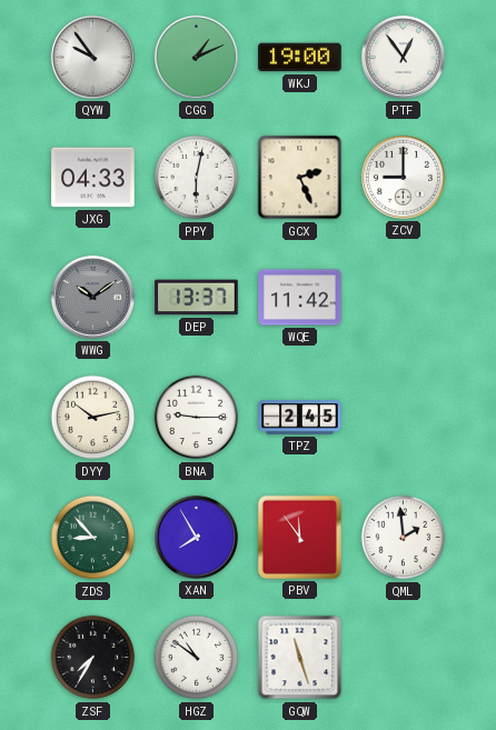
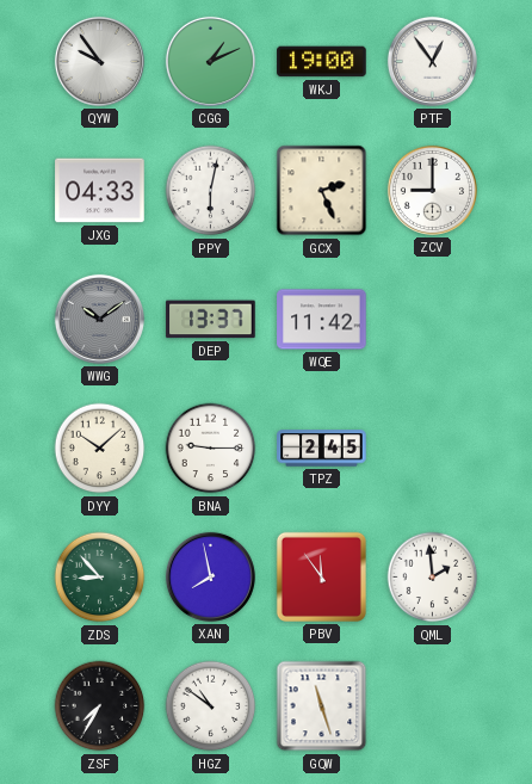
DYY: 10:13 -> 10:08
XAN: 7:55 -> 7:58
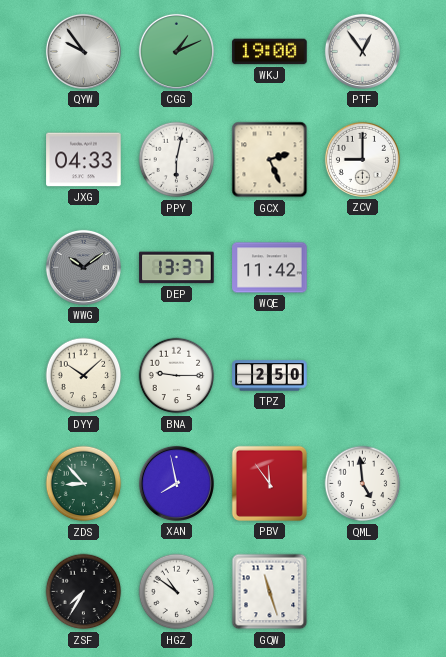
TPZ: 2:45 -> 2:50
QML: 1:59 -> 4:59
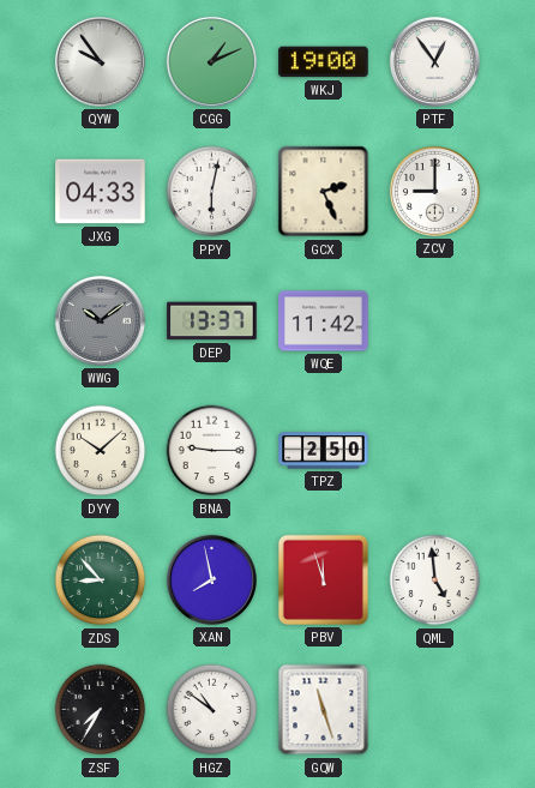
PBV: 11:54 -> 11:57
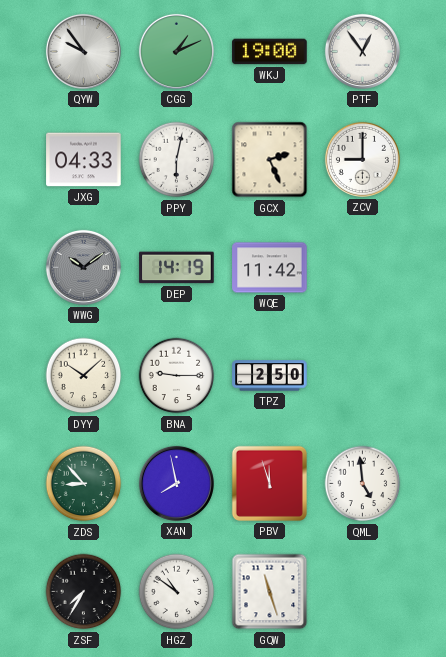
DEP: 13:37 -> 14:19
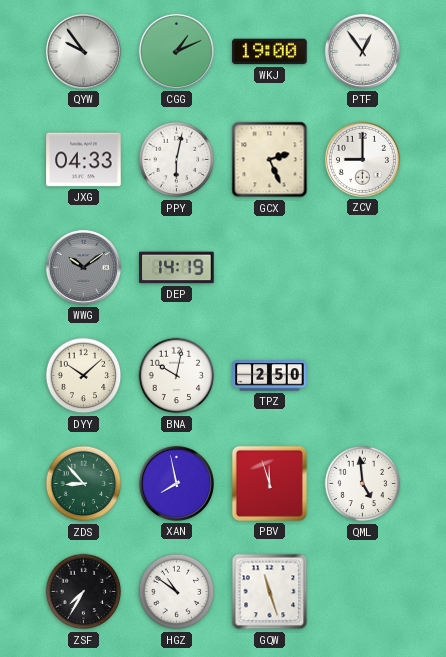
WQE: 11:42 -> none
BNA: 9:15 -> 10:02
